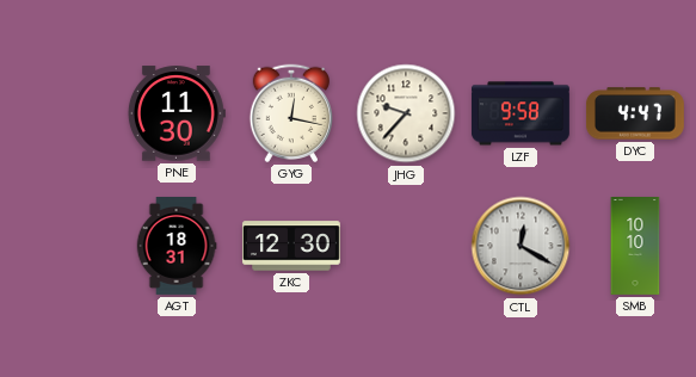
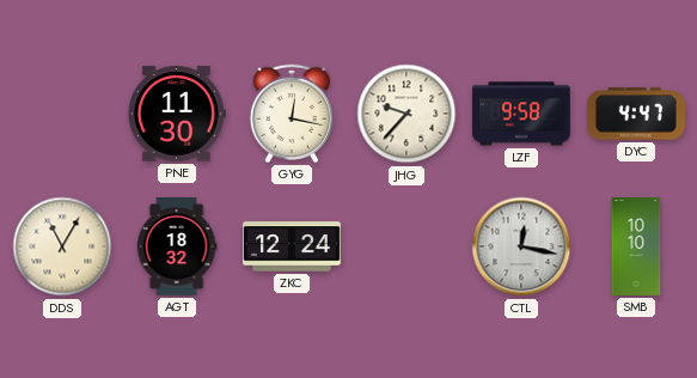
DDS: none -> 11:05
AGT: 18:31 -> 18:32
ZKC: 12:30 -> 12:24
CTL: 12:20 -> 12:17
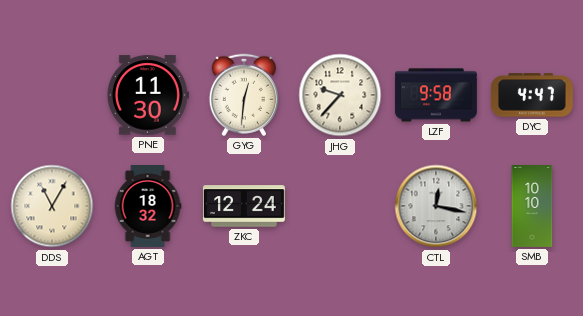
GYG: 12:17 -> 12:31
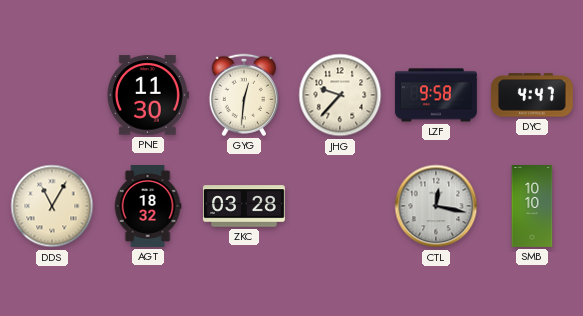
ZKC: 12:24 -> 03:28
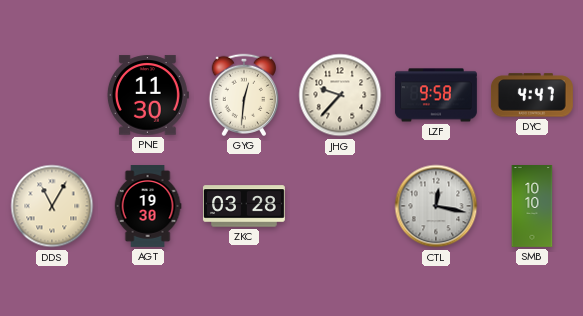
AGT: 18:32 -> 19:30
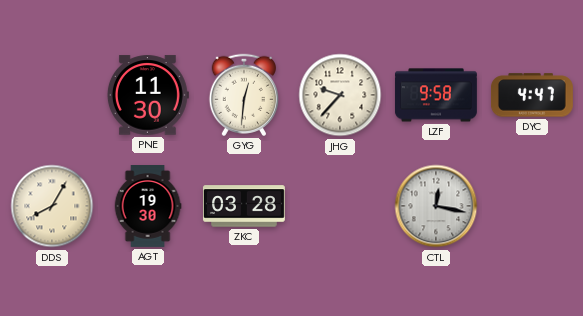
DDS: 11:05 -> 8:05
SMB: 10:10 -> none
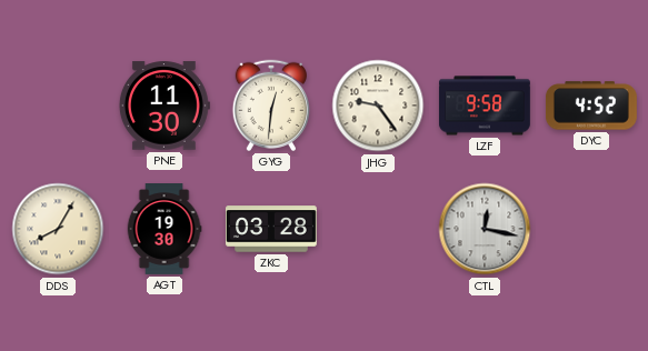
JHG: 9:37 -> 9:24
DYC: 4:47 -> 4:52
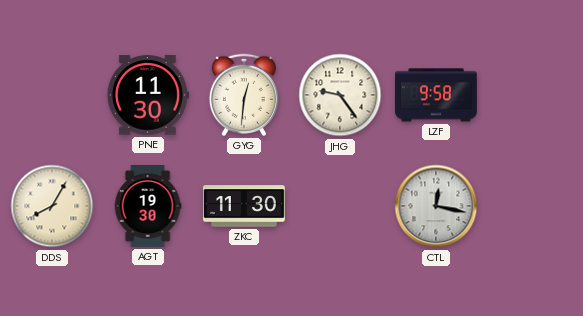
DYC: 4:52 -> none
ZKC: 03:28 -> 11:30
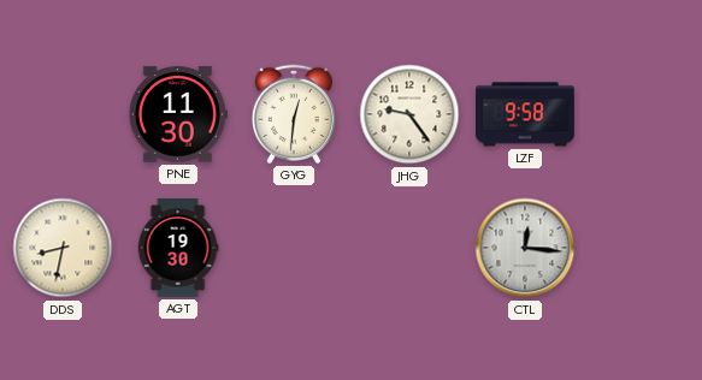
DDS: 8:05 -> 8:32
ZKC: 11:30 -> none
CTL: 12:17 -> 12:16
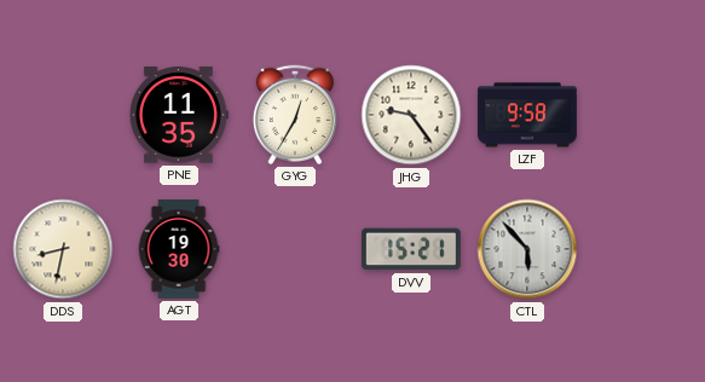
PNE: 11:30 -> 11:35
GYG: 12:31 -> 12:35
DVV: none -> 15:21
CTL: 12:16 -> 5:53
